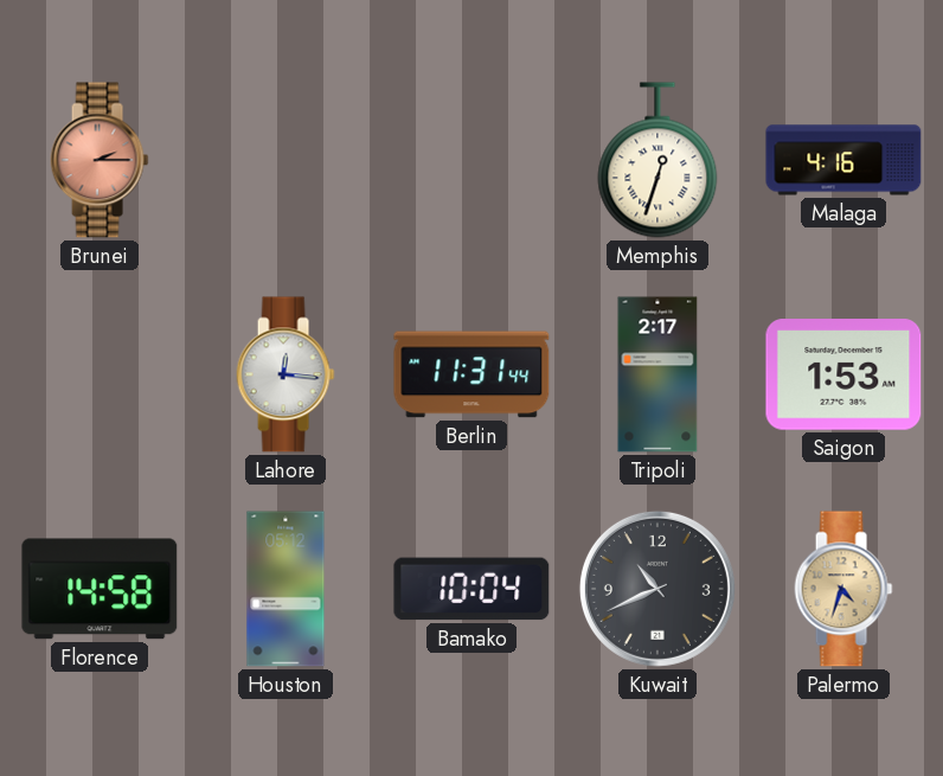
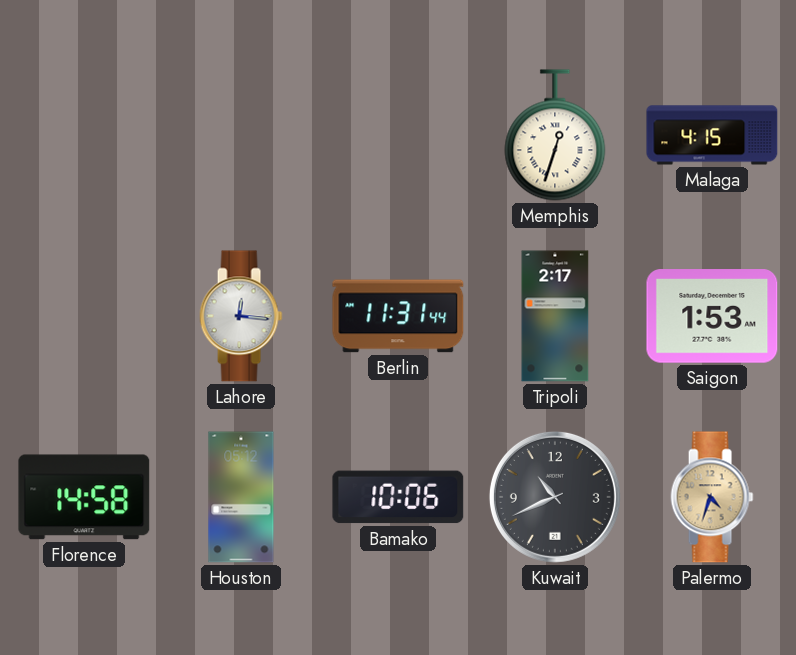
Brunei: 2:15 -> none
Malaga: 4:16 -> 4:15
Bamako: 10:04 -> 10:06
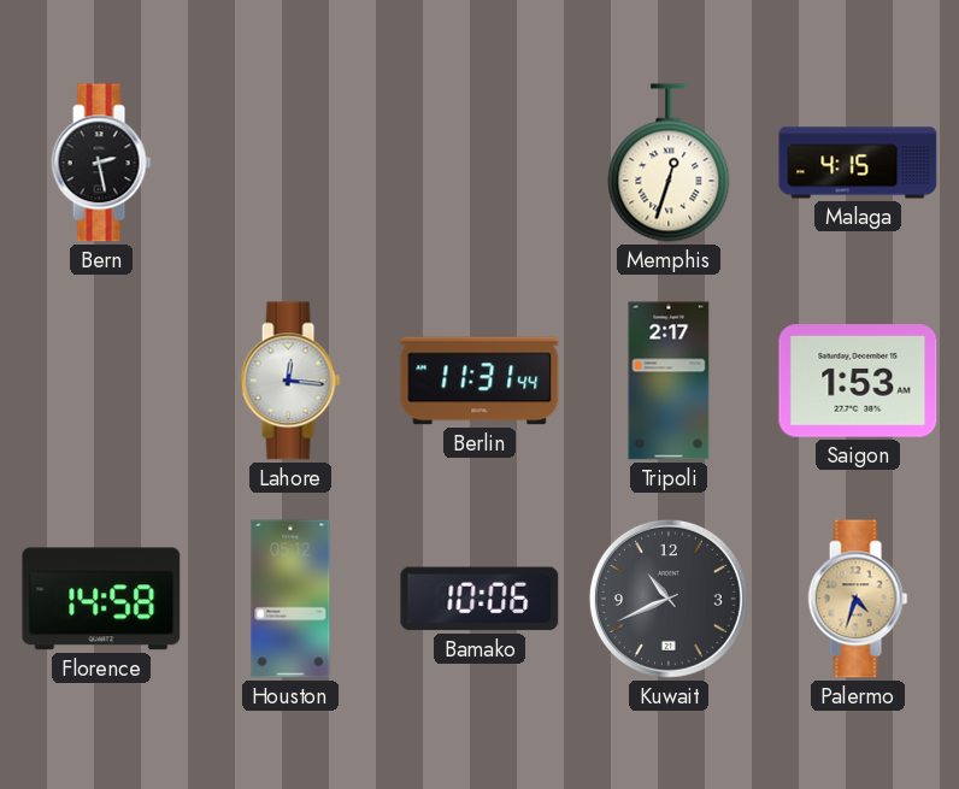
Bern: none -> 2:28
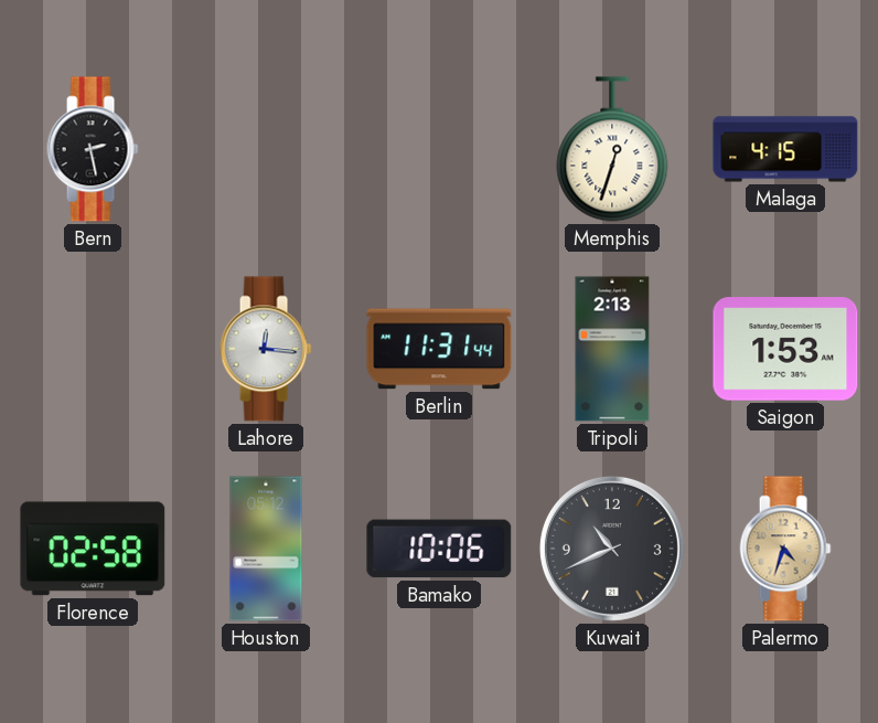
Tripoli: 2:17 -> 2:13
Florence: 14:58 -> 02:58
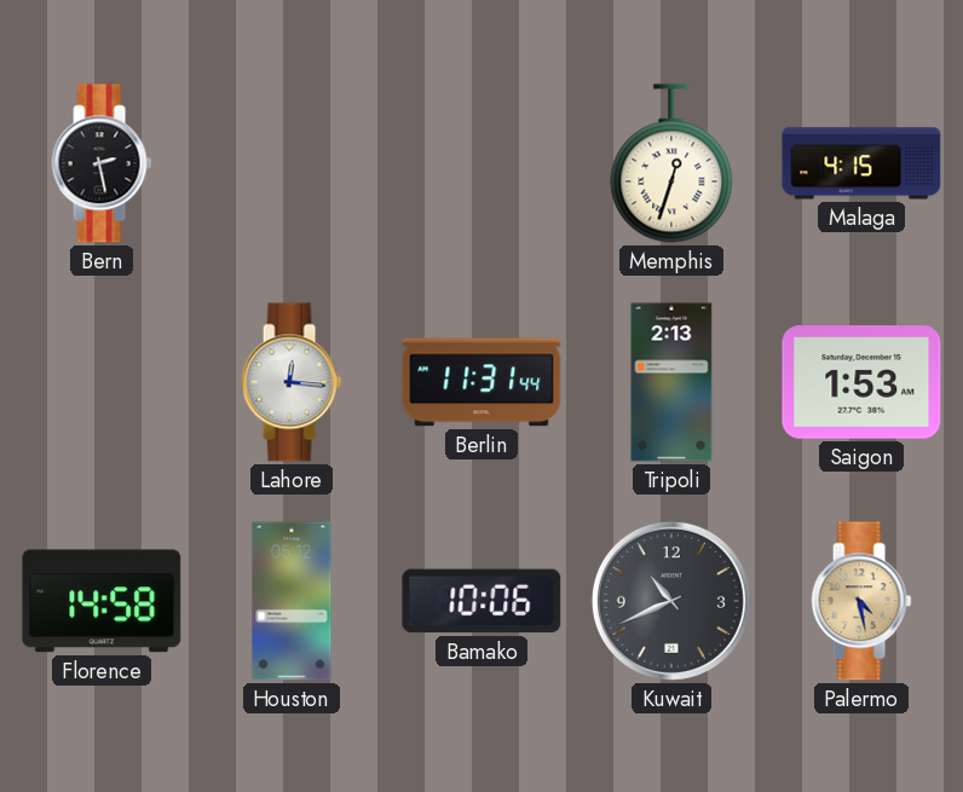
Florence: 02:58 -> 14:58
Palermo: 4:33 -> 4:28
